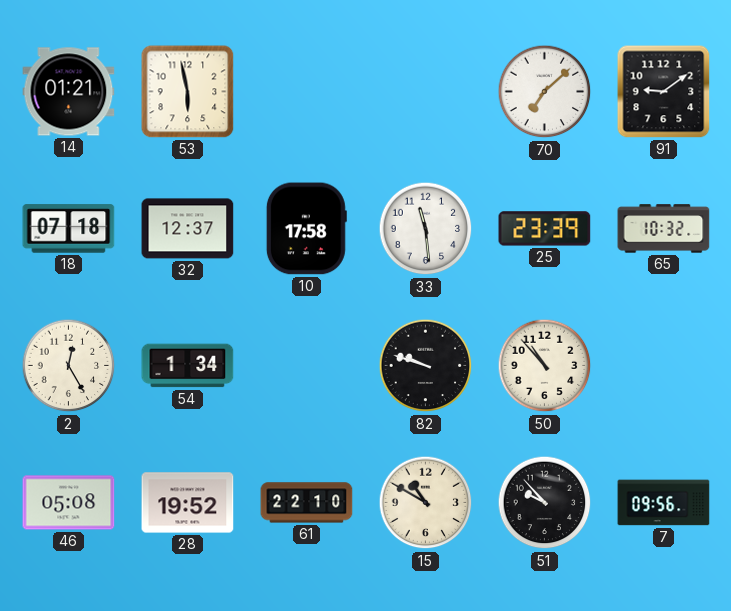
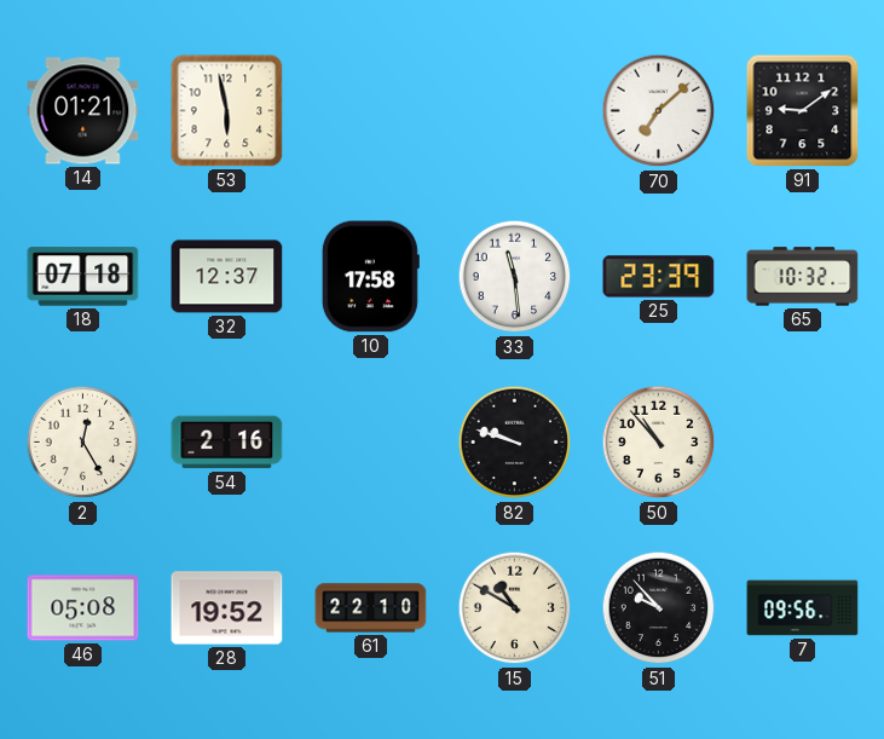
54: 1:34 -> 2:16
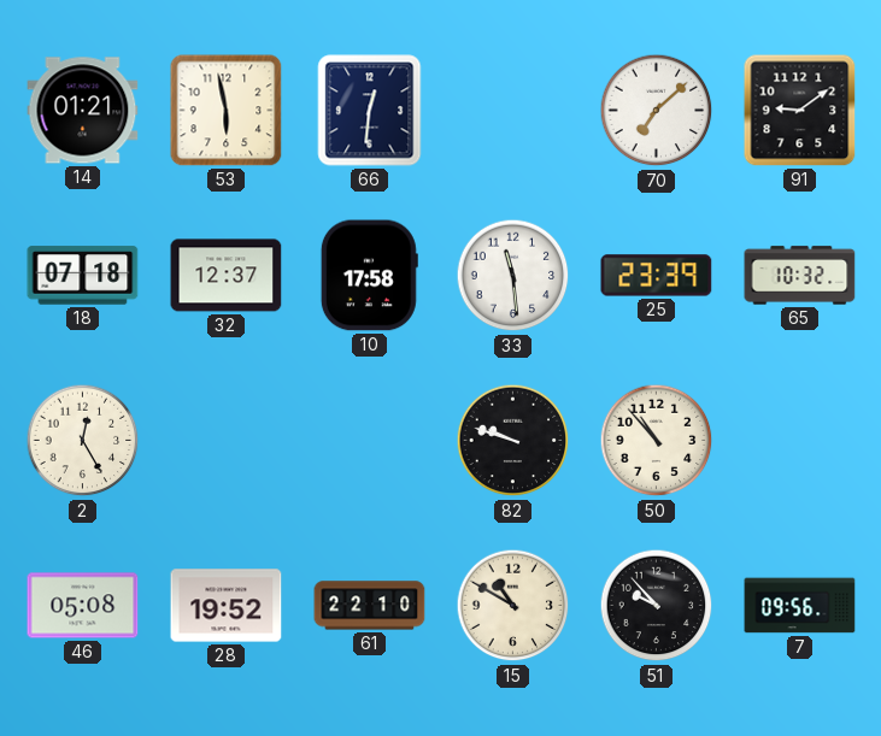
66: none -> 12:31
54: 2:16 -> none
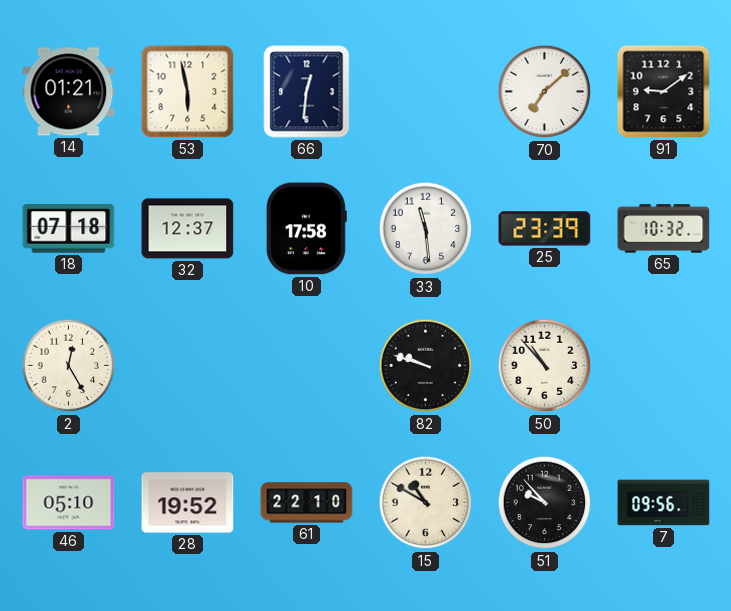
46: 05:08 -> 05:10
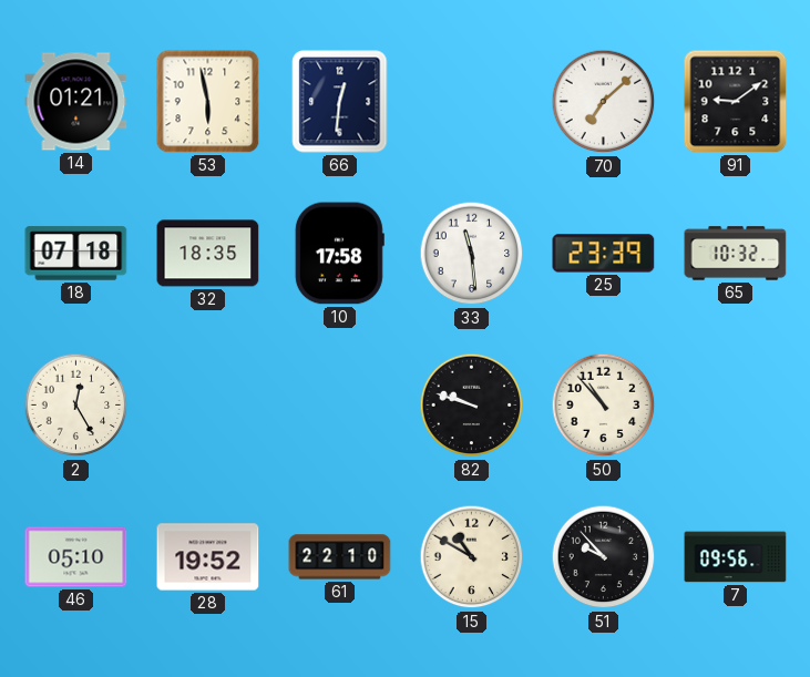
32: 12:37 -> 18:35
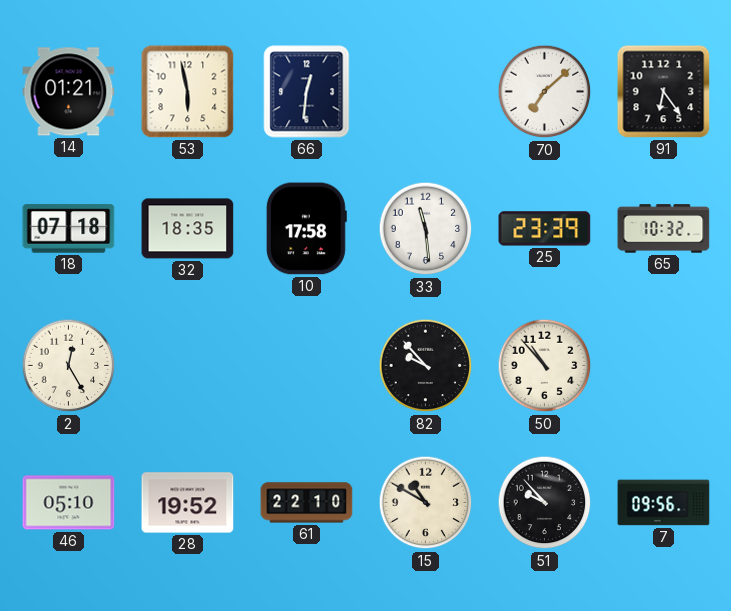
91: 9:09 -> 6:24
82: 9:48 -> 9:53
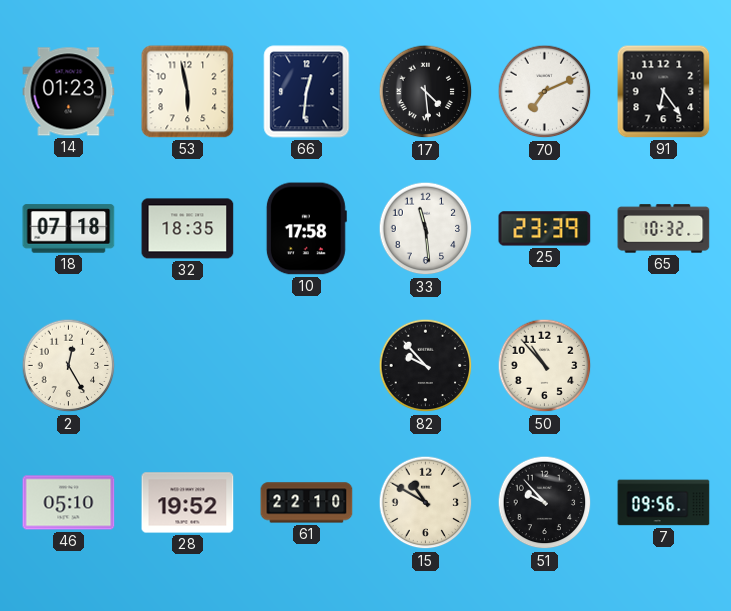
14: 01:21 -> 01:23
17: none -> 4:29
70: 7:08 -> 7:11
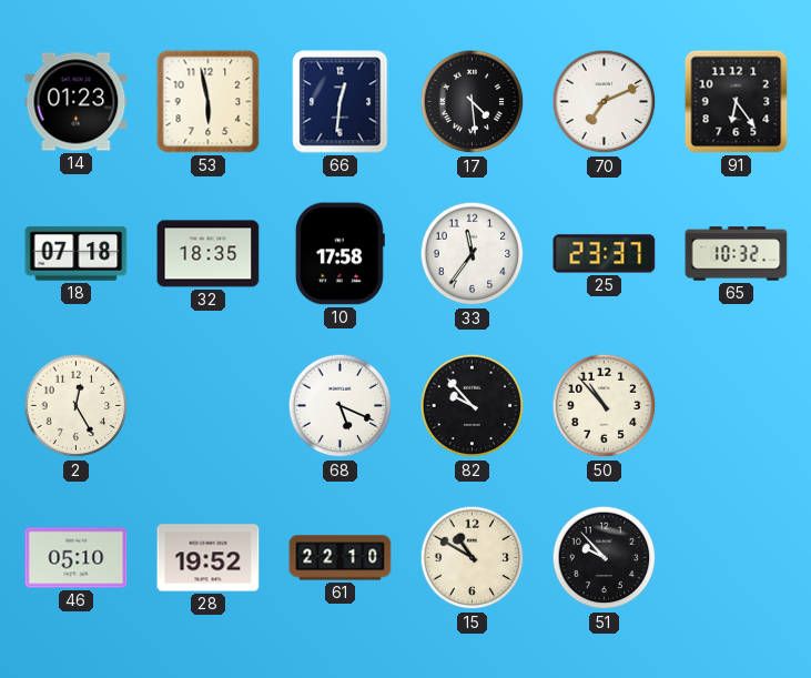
33: 11:29 -> 11:36
25: 23:39 -> 23:37
68: none -> 5:19
7: 09:56 -> none
